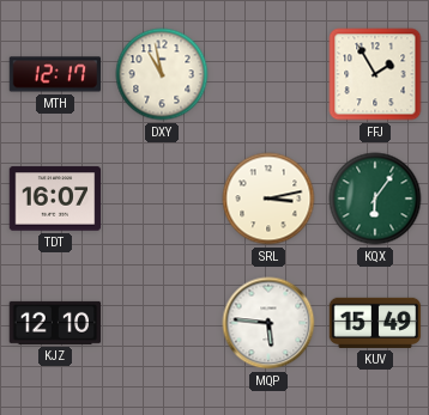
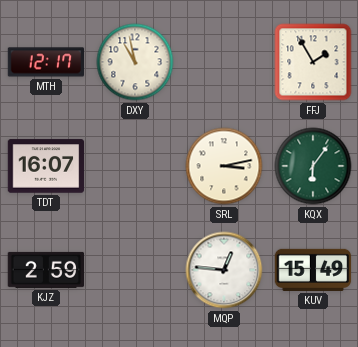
KJZ: 12:10 -> 2:59
MQP: 5:46 -> 12:46
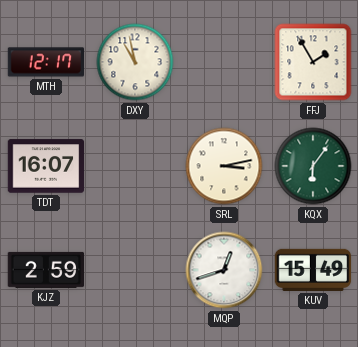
MQP: 12:46 -> 12:42
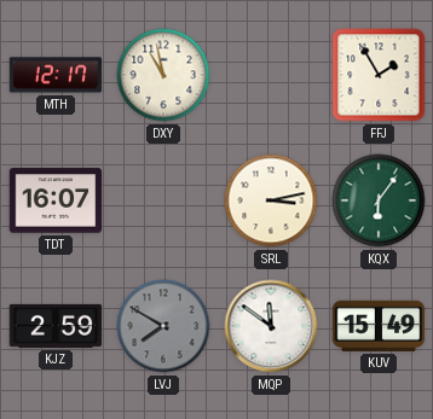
LVJ: none -> 7:50
MQP: 12:42 -> 11:51
